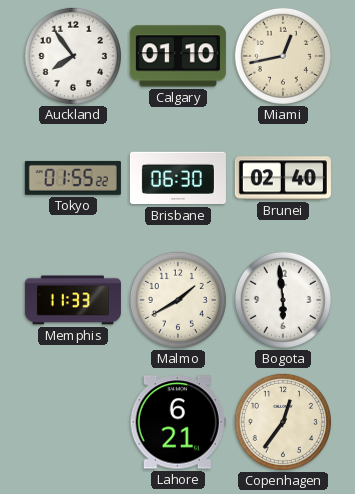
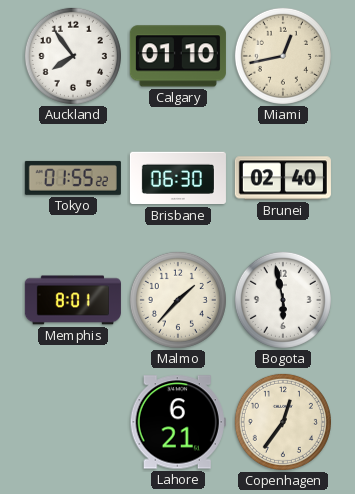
Memphis: 11:33 -> 8:01
Malmo: 1:40 -> 1:37
Bogota: 5:59 -> 5:58
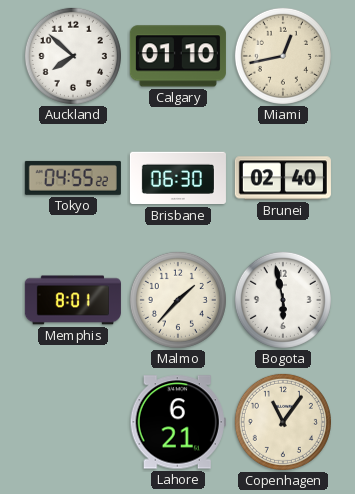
Auckland: 7:54 -> 7:52
Tokyo: 01:55 -> 04:55
Copenhagen: 12:36 -> 11:06
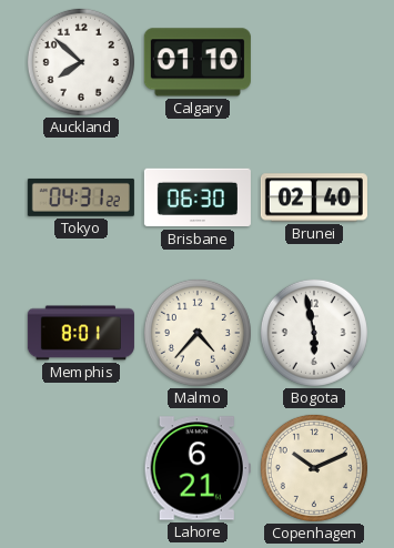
Miami: 12:43 -> none
Tokyo: 04:55 -> 04:31
Malmo: 1:37 -> 4:37
Copenhagen: 11:06 -> 10:11
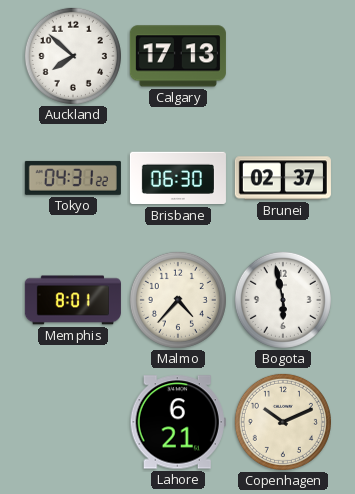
Calgary: 01:10 -> 17:13
Brunei: 02:40 -> 02:37
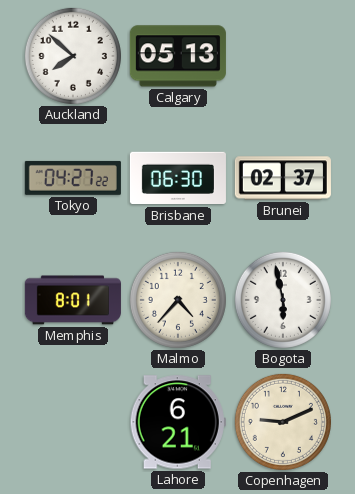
Calgary: 17:13 -> 05:13
Tokyo: 04:31 -> 04:27
Copenhagen: 10:11 -> 9:11
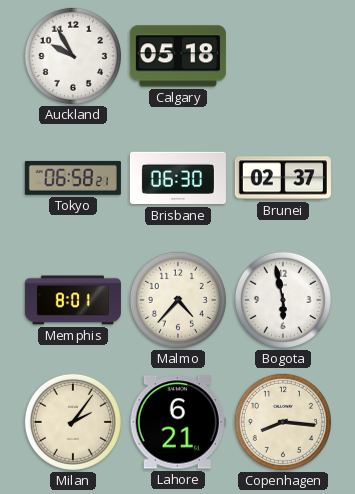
Auckland: 7:52 -> 9:55
Calgary: 05:13 -> 05:18
Tokyo: 04:27 -> 06:58
Milan: none -> 2:06
Copenhagen: 9:11 -> 8:16
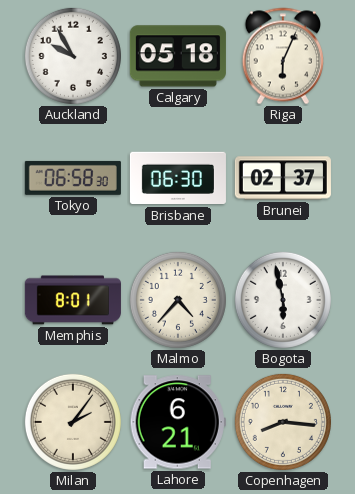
Riga: none -> 6:04
Tokyo: 06:58:21 -> 06:58:30
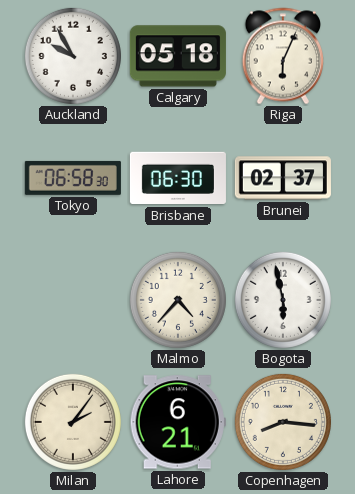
Memphis: 8:01 -> none
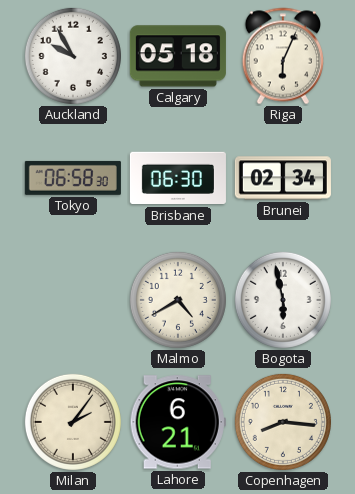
Brunei: 02:37 -> 02:34
Malmo: 4:37 -> 4:40
